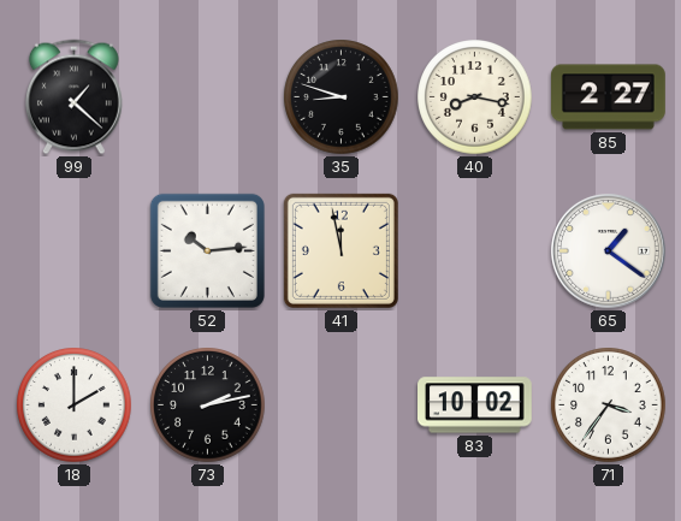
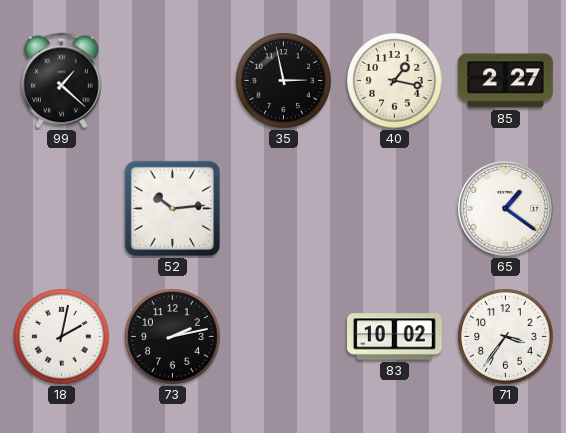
35: 8:48 -> 2:58
40: 8:17 -> 1:17
41: 11:58 -> none
18: 2:00 -> 2:02
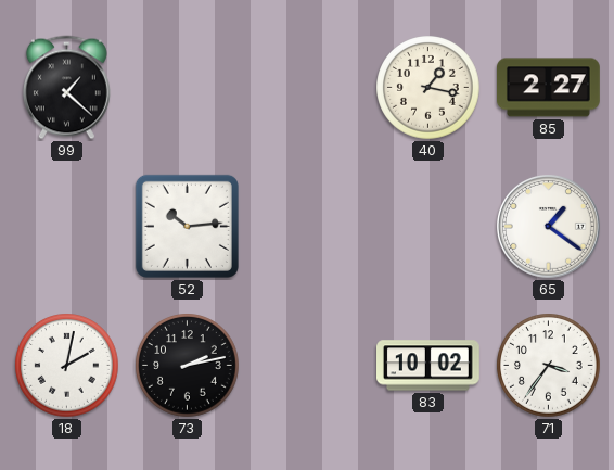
35: 2:58 -> none
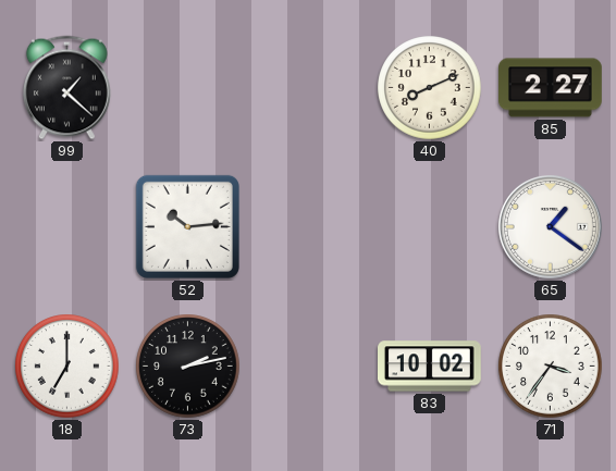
40: 1:17 -> 8:11
18: 2:02 -> 7:00
